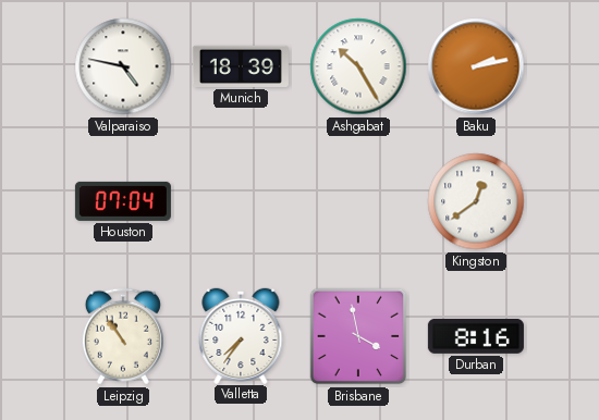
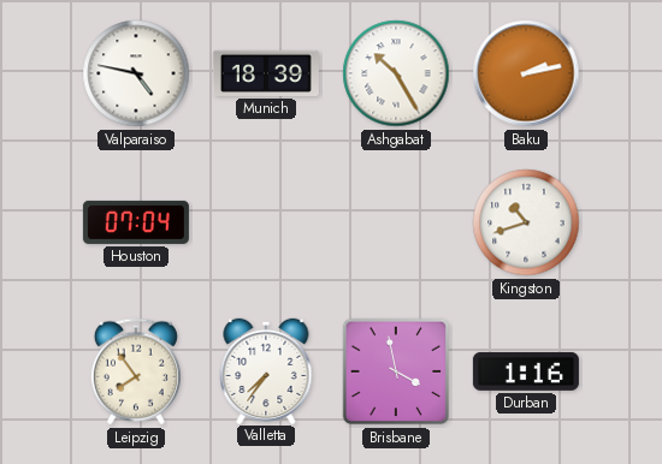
Kingston: 12:39 -> 10:42
Leipzig: 10:54 -> 7:54
Durban: 8:16 -> 1:16
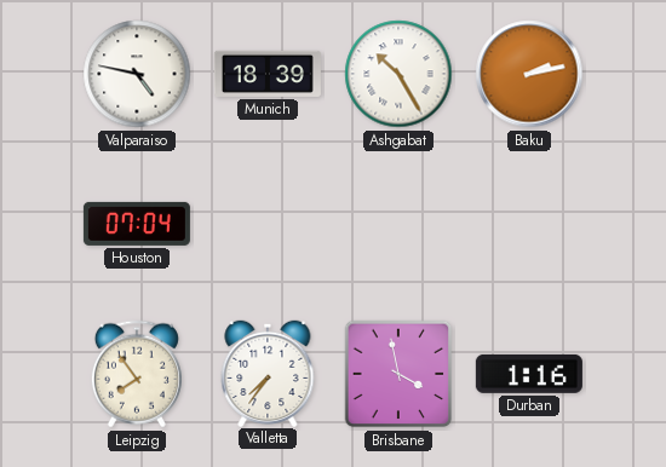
Kingston: 10:42 -> none
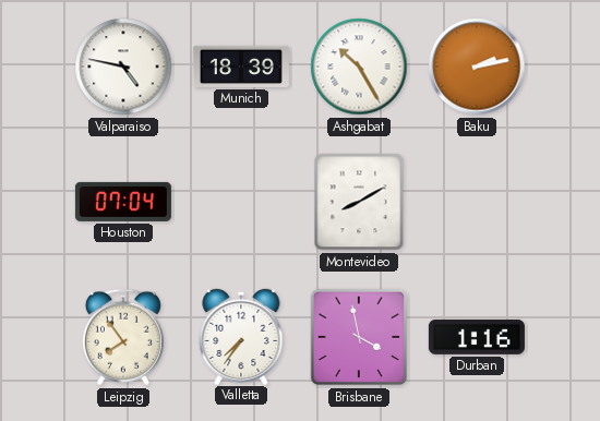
Montevideo: none -> 8:10
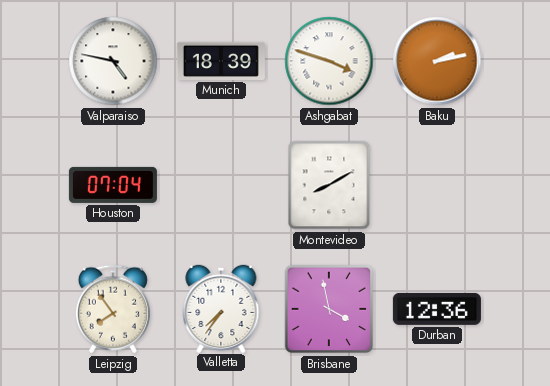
Ashgabat: 10:25 -> 3:48
Durban: 1:16 -> 12:36
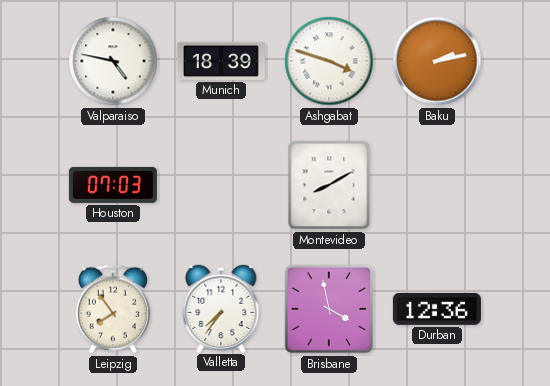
Houston: 07:04 -> 07:03
